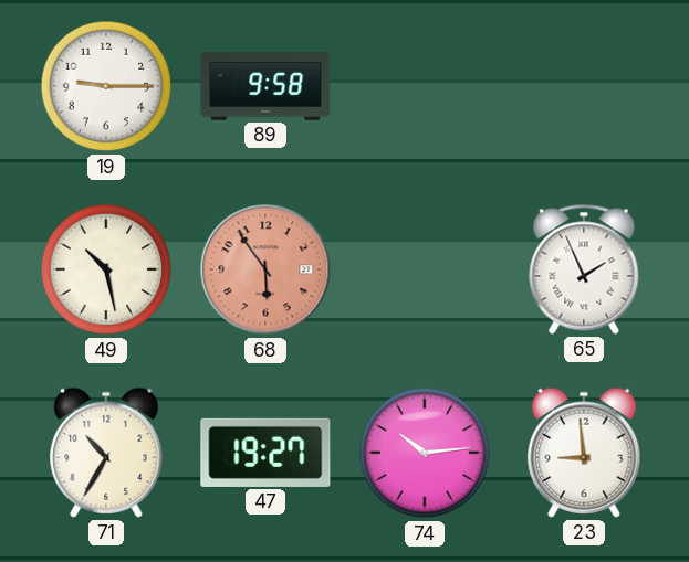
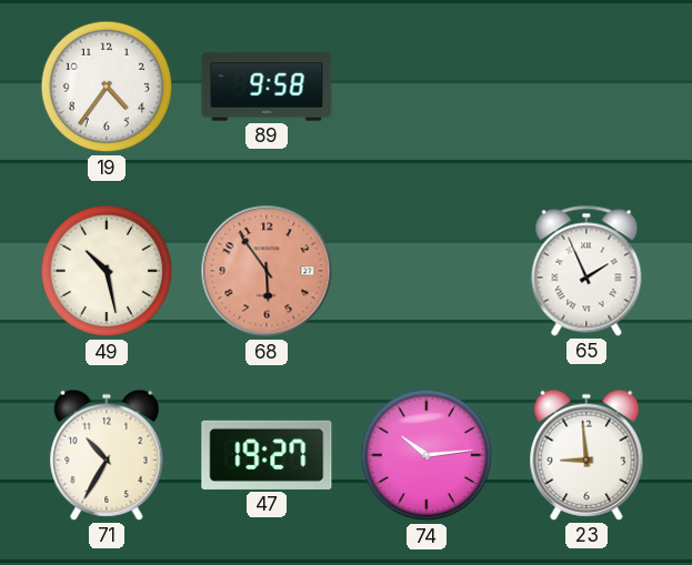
19: 9:15 -> 4:36
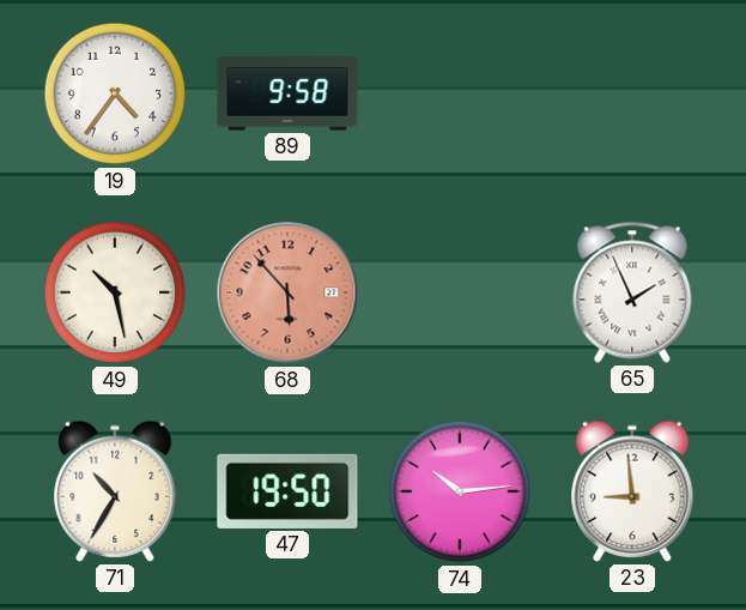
68: 5:54 -> 5:53
47: 19:27 -> 19:50
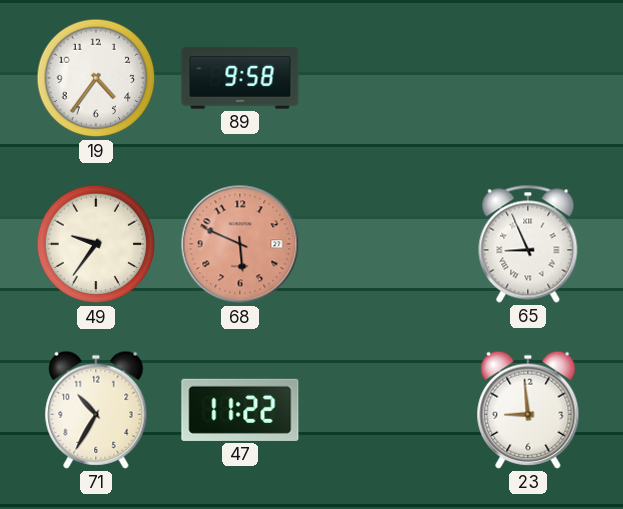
49: 10:28 -> 9:36
68: 5:53 -> 5:49
65: 1:56 -> 8:56
47: 19:50 -> 11:22
74: 10:14 -> none
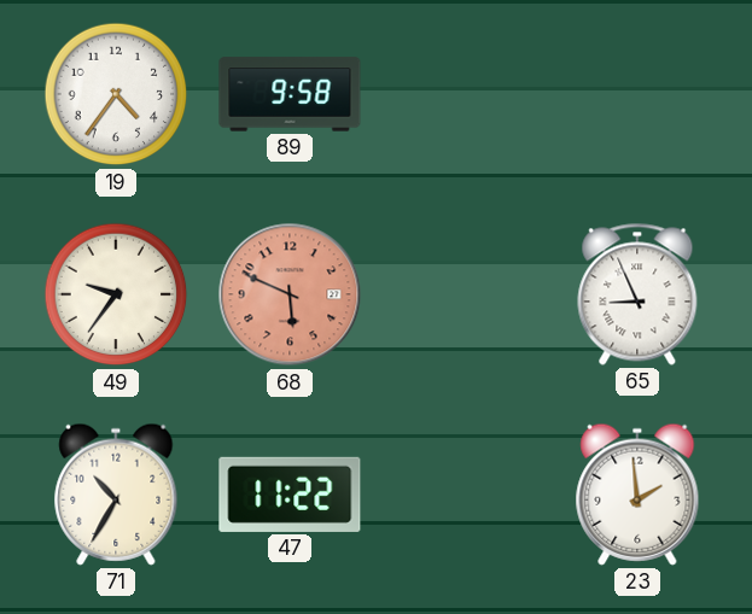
23: 8:59 -> 1:59
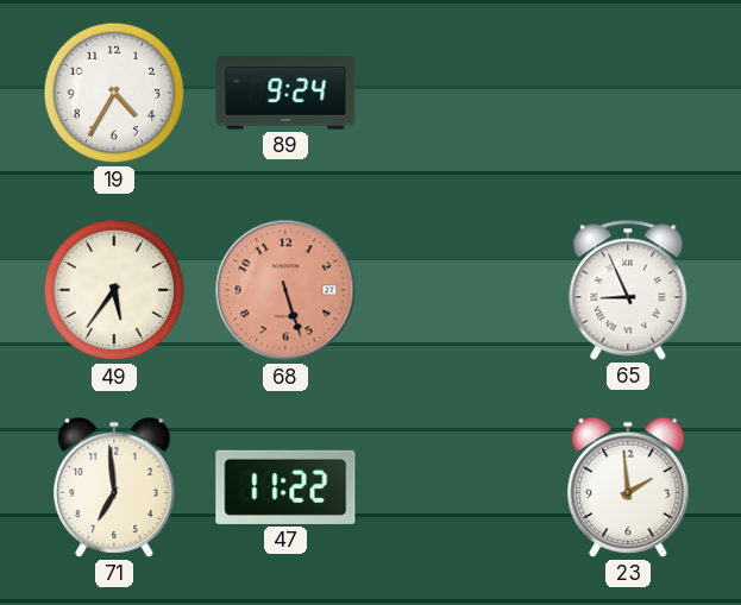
19: 4:36 -> 4:35
89: 9:58 -> 9:24
49: 9:36 -> 5:36
68: 5:49 -> 5:27
71: 10:35 -> 6:59
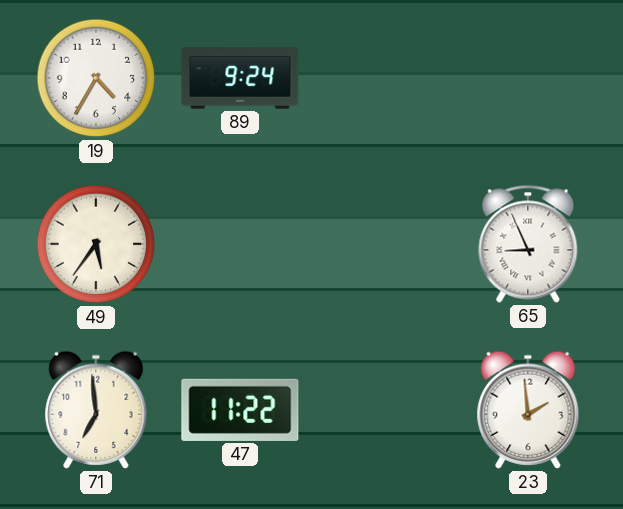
68: 5:27 -> none
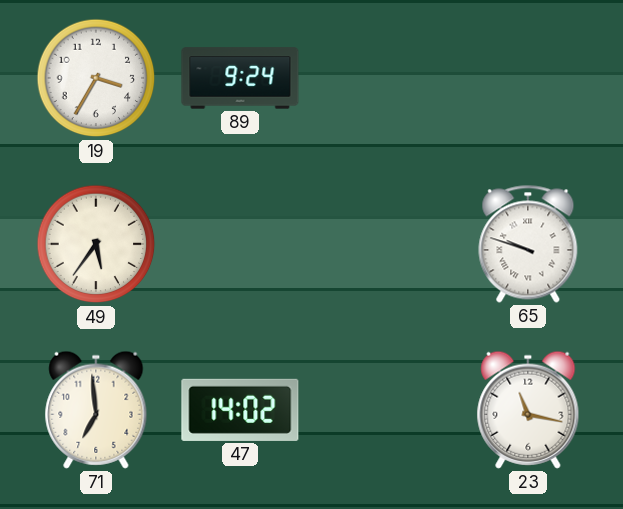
19: 4:35 -> 3:35
65: 8:56 -> 9:48
47: 11:22 -> 14:02
23: 1:59 -> 11:17
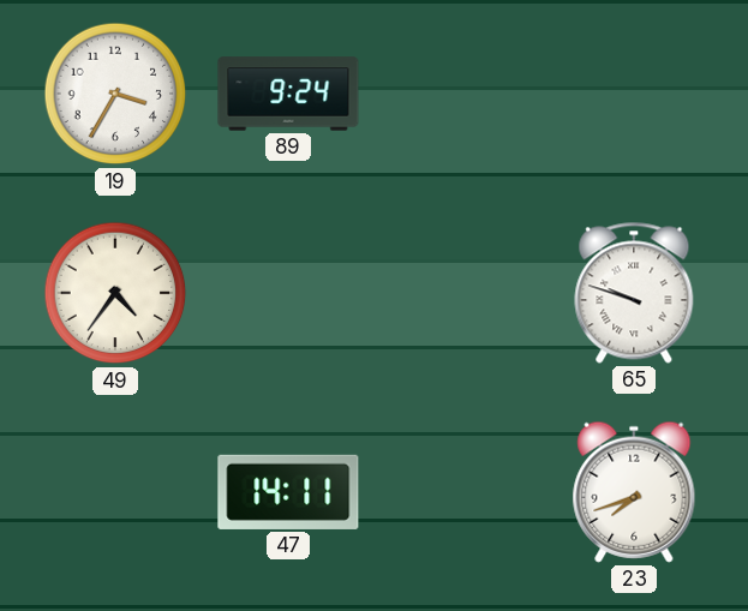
49: 5:36 -> 4:36
71: 6:59 -> none
47: 14:02 -> 14:11
23: 11:17 -> 7:42
